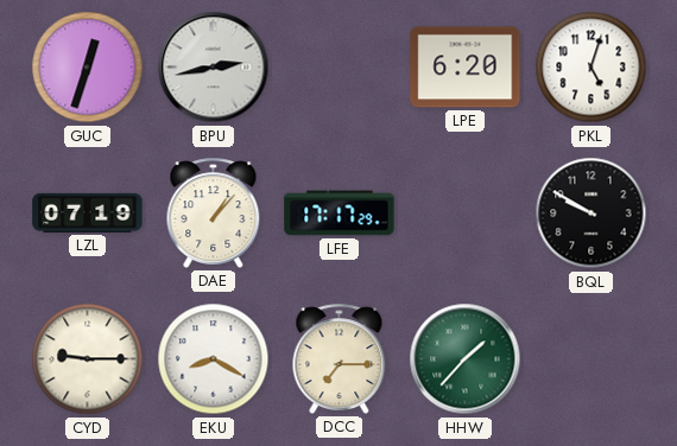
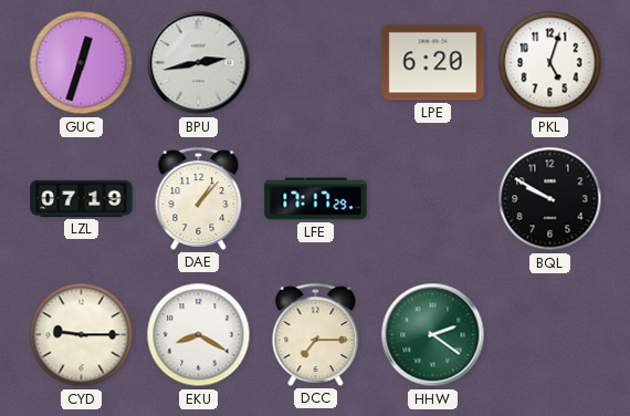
HHW: 1:37 -> 2:21
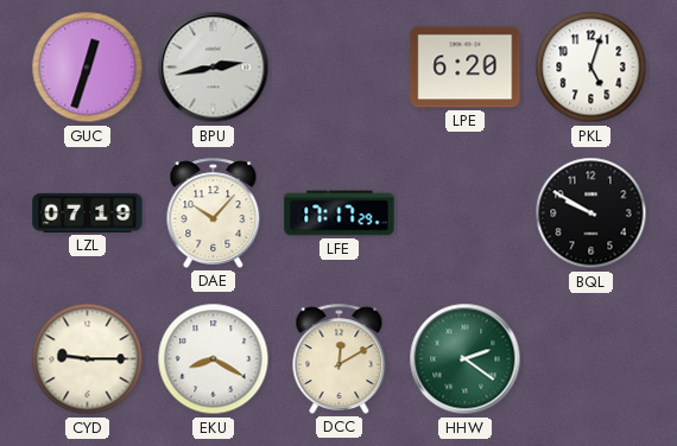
DAE: 1:07 -> 10:07
DCC: 7:15 -> 12:10
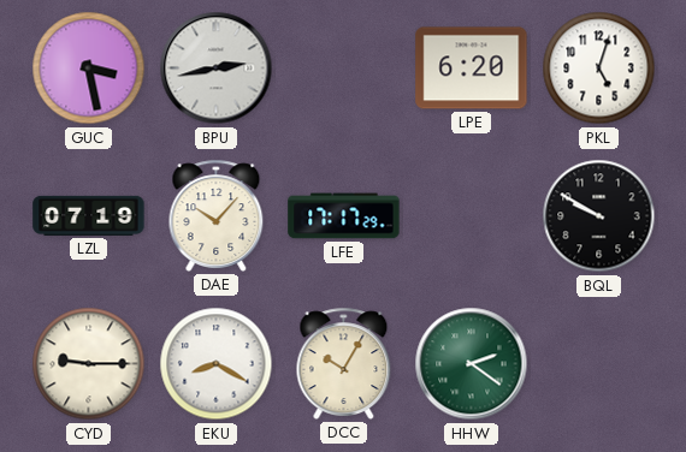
GUC: 12:33 -> 3:28
DCC: 12:10 -> 10:05
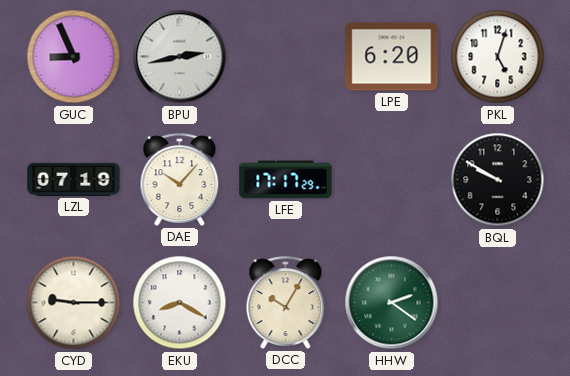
GUC: 3:28 -> 8:56
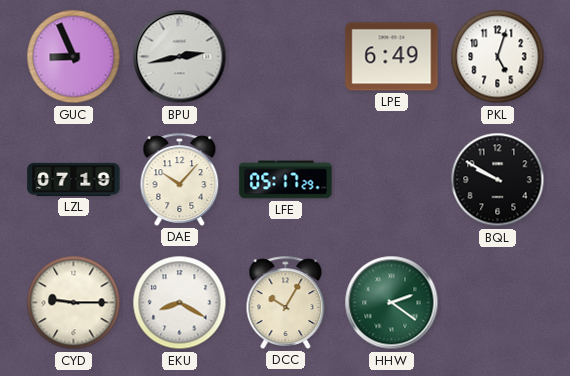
LPE: 6:20 -> 6:49
LFE: 17:17 -> 05:17
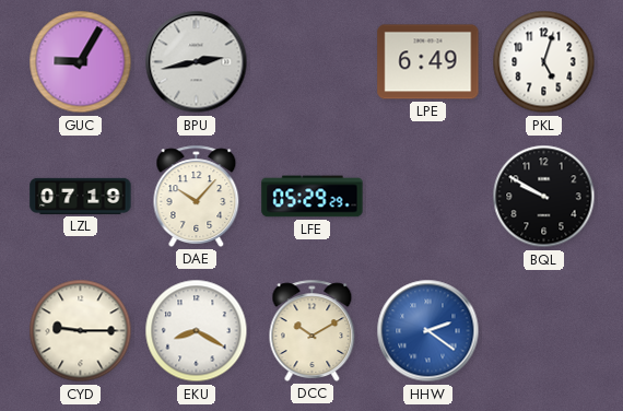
GUC: 8:56 -> 9:05
LFE: 05:17 -> 05:29
DCC: 10:05 -> 10:10
HHW dial: green -> blue
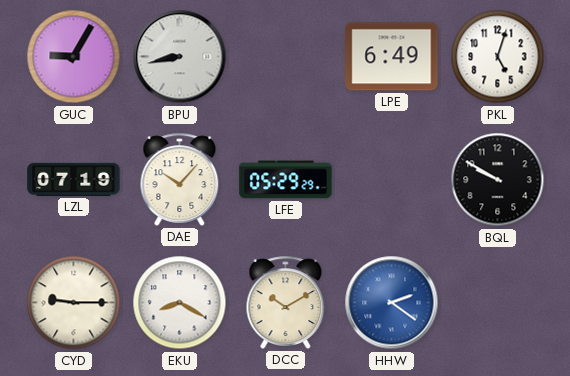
BPU: 2:43 -> 8:43
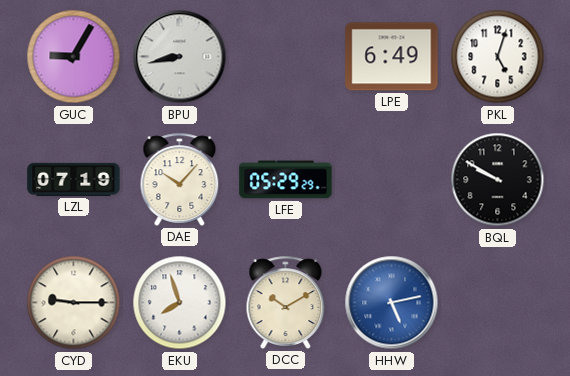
EKU: 8:20 -> 7:57
HHW: 2:21 -> 5:13
